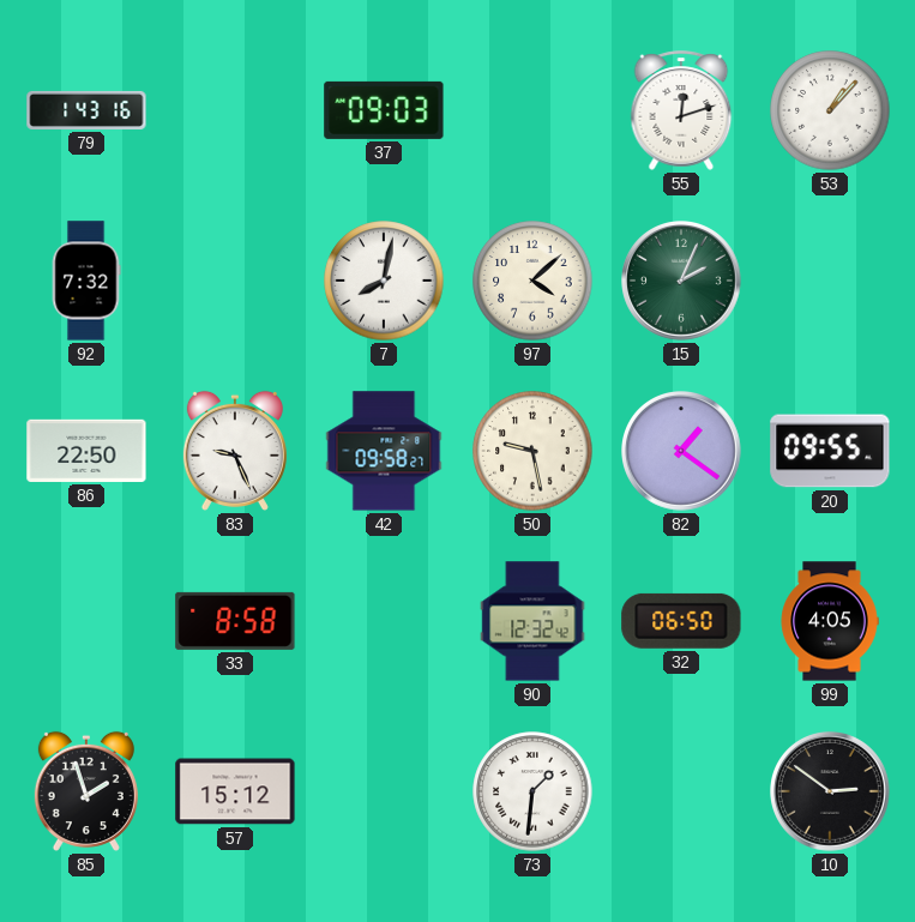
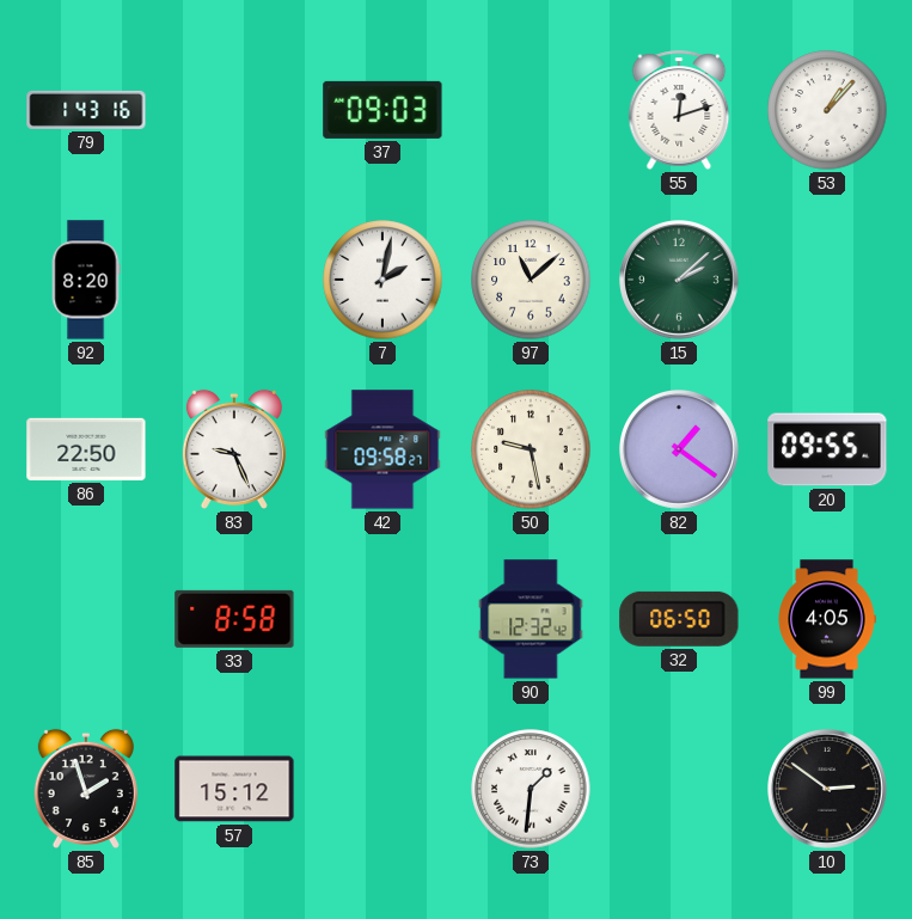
92: 7:32 -> 8:20
7: 8:02 -> 2:02
97: 4:08 -> 11:08
15: 2:04 -> 2:08
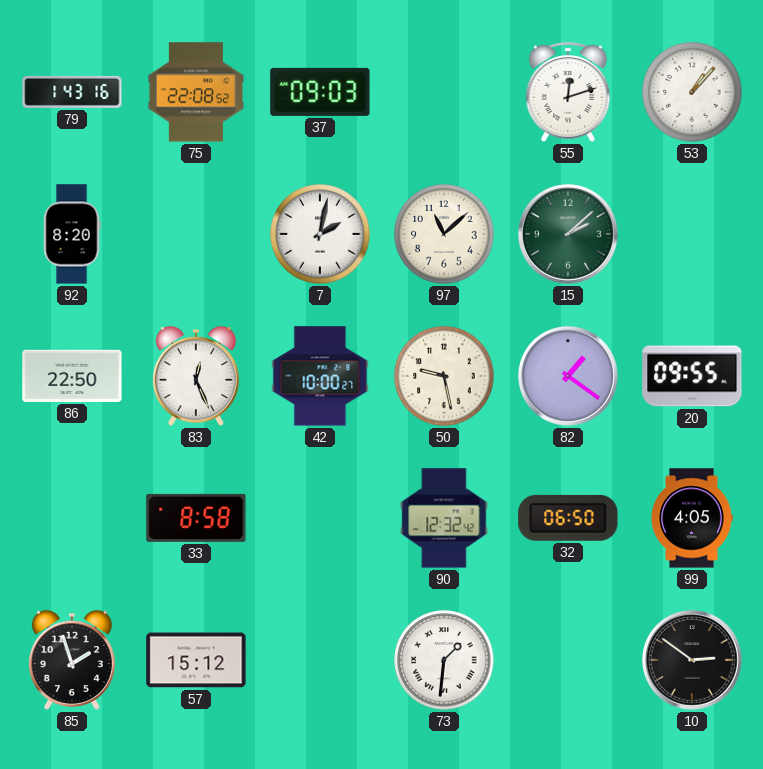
75: none -> 22:08
83: 9:26 -> 12:26
42: 09:58 -> 10:00
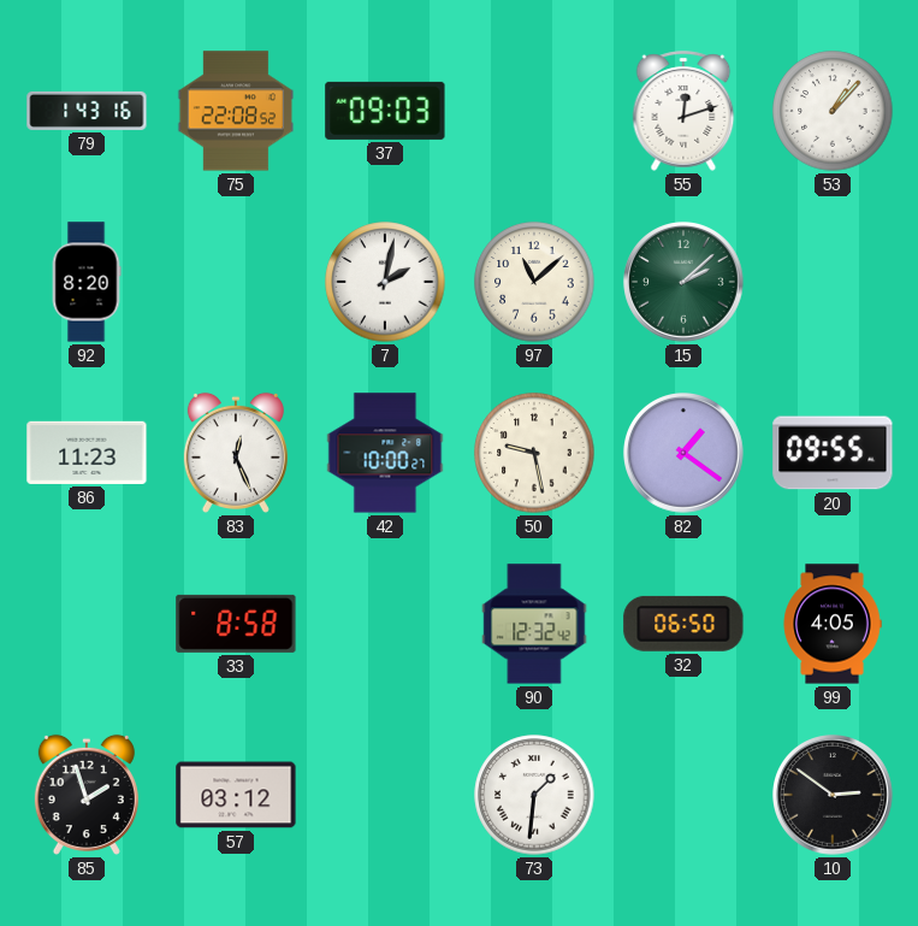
86: 22:50 -> 11:23
57: 15:12 -> 03:12
